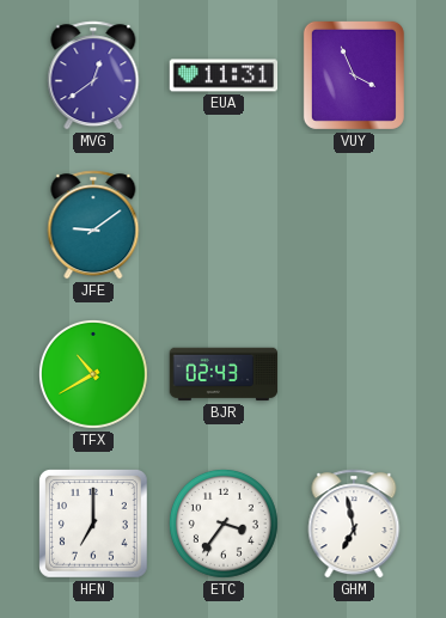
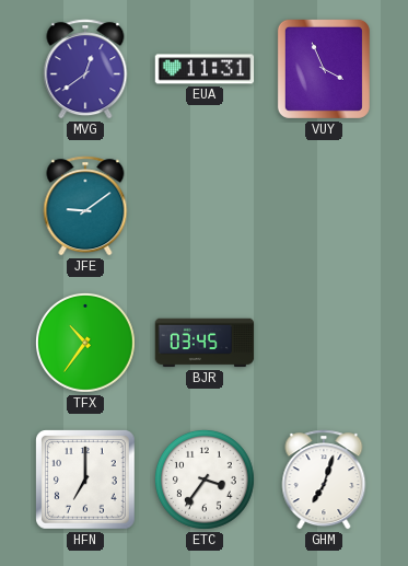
TFX: 10:40 -> 10:36
BJR: 02:43 -> 03:45
GHM: 6:58 -> 7:03
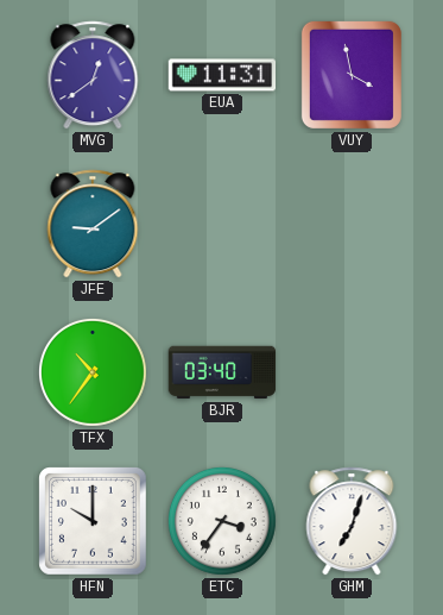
VUY: 3:56 -> 3:58
BJR: 03:45 -> 03:40
HFN: 7:00 -> 10:00
